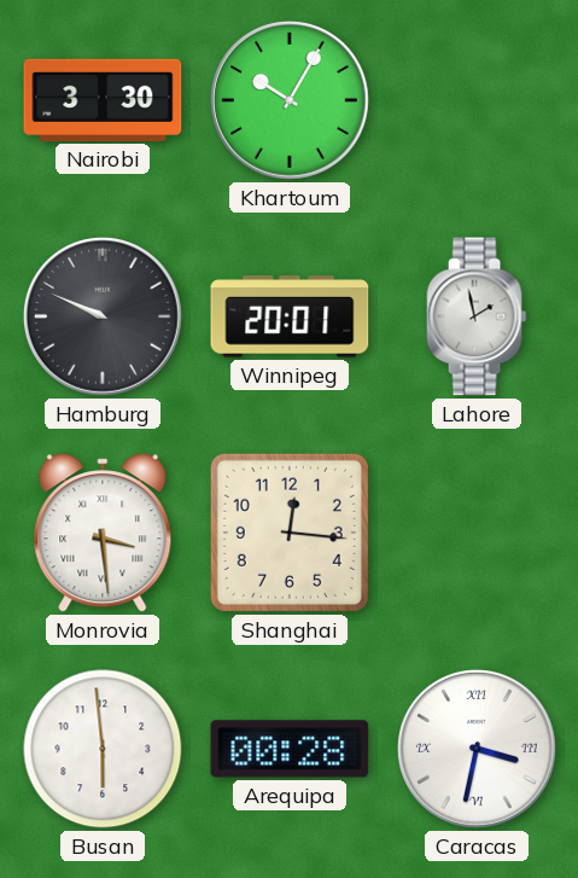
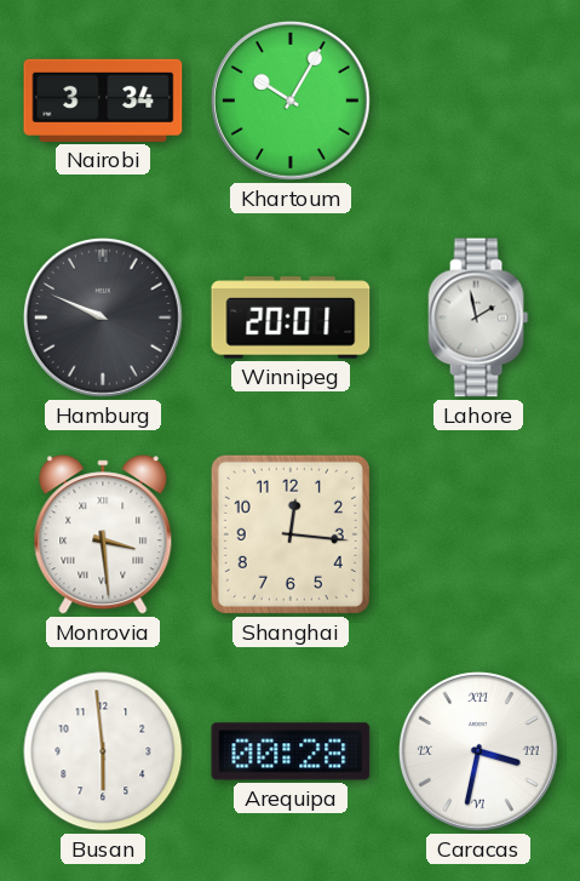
Nairobi: 3:30 -> 3:34
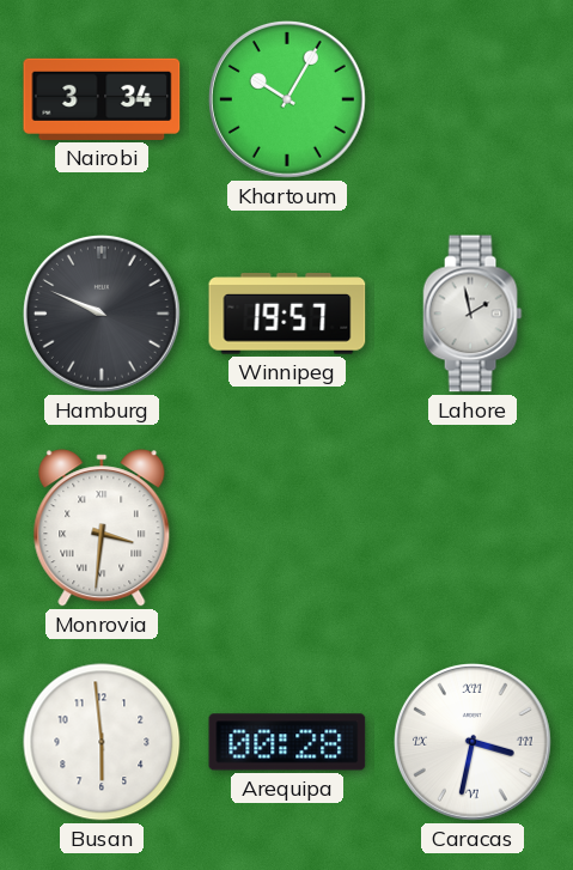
Winnipeg: 20:01 -> 19:57
Monrovia: 3:29 -> 3:31
Shanghai: 12:16 -> none
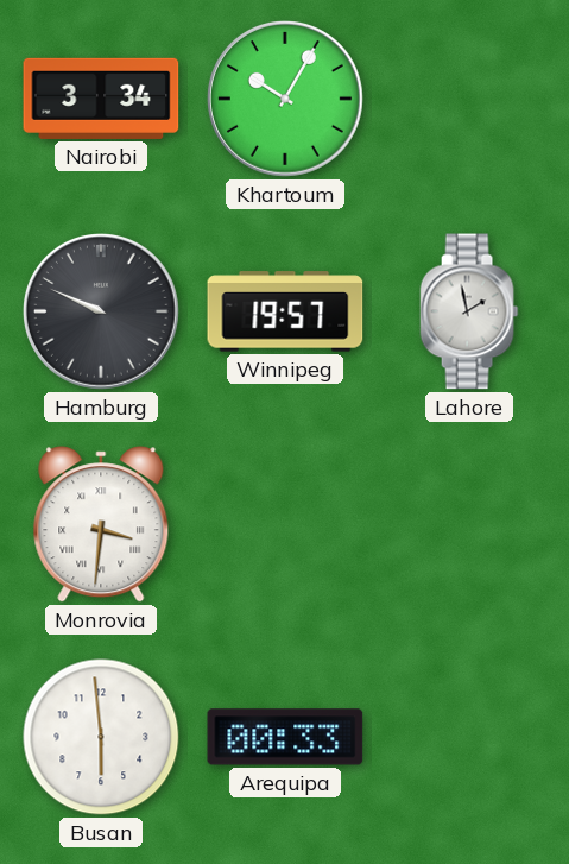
Arequipa: 00:28 -> 00:33
Caracas: 3:32 -> none
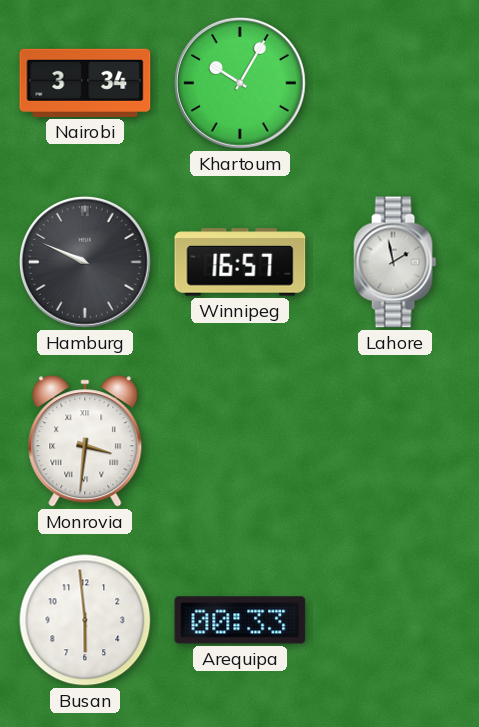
Winnipeg: 19:57 -> 16:57
